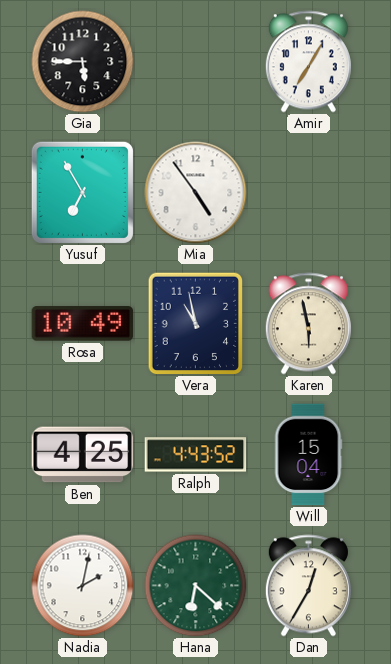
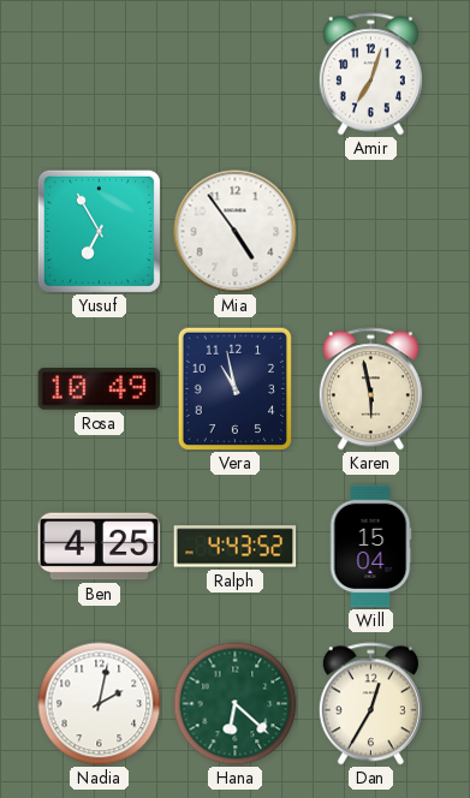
Gia: 5:45 -> none
Amir: 7:05 -> 7:03
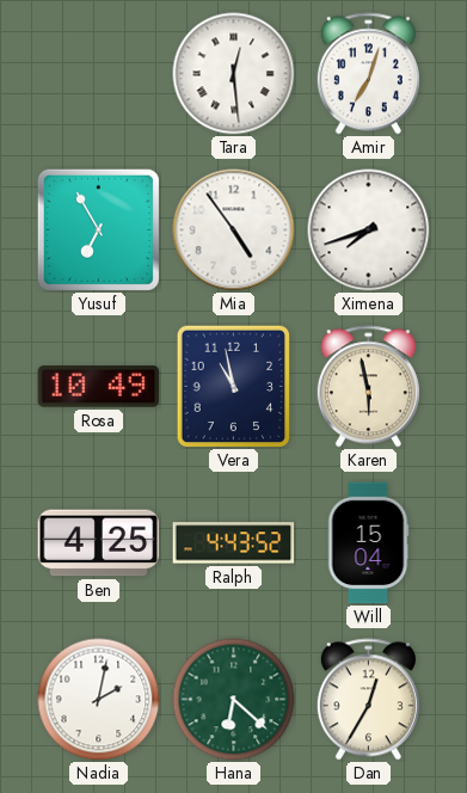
Tara: none -> 12:29
Ximena: none -> 7:42
